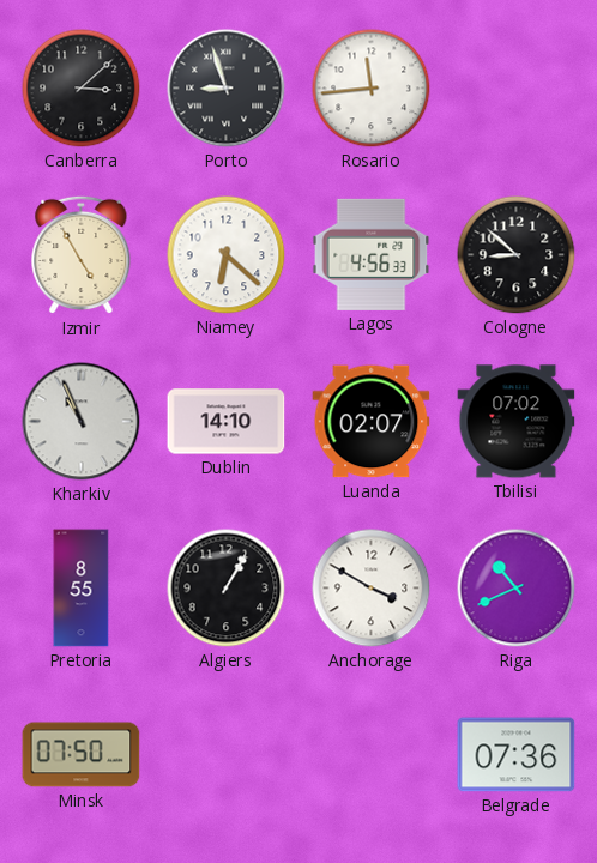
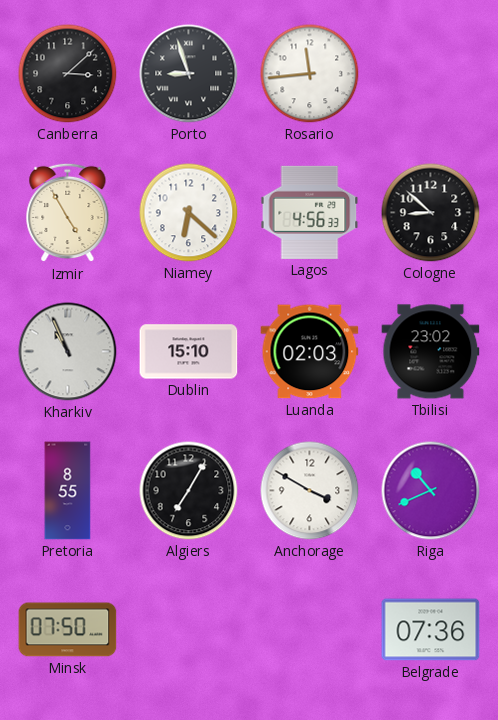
Dublin: 14:10 -> 15:10
Luanda: 02:07 -> 02:03
Tbilisi: 07:02 -> 23:02
Algiers: 1:05 -> 7:05
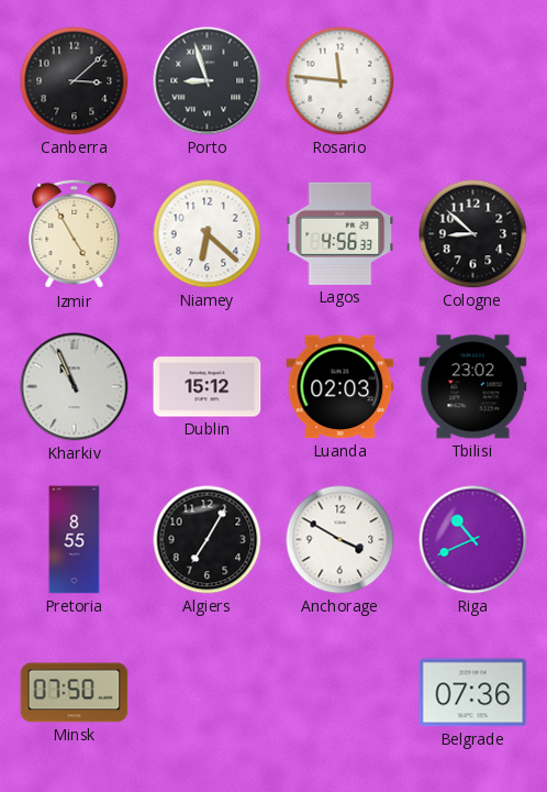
Rosario: 11:44 -> 11:46
Dublin: 15:10 -> 15:12
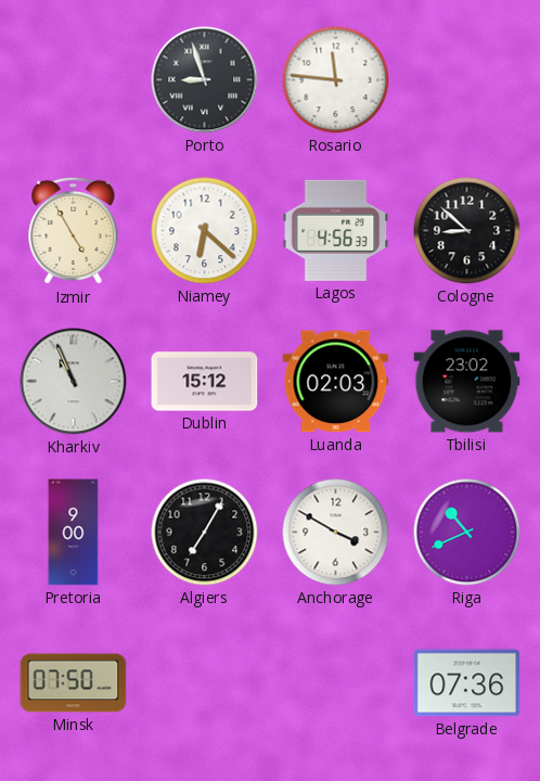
Canberra: 3:08 -> none
Pretoria: 8:55 -> 9:00
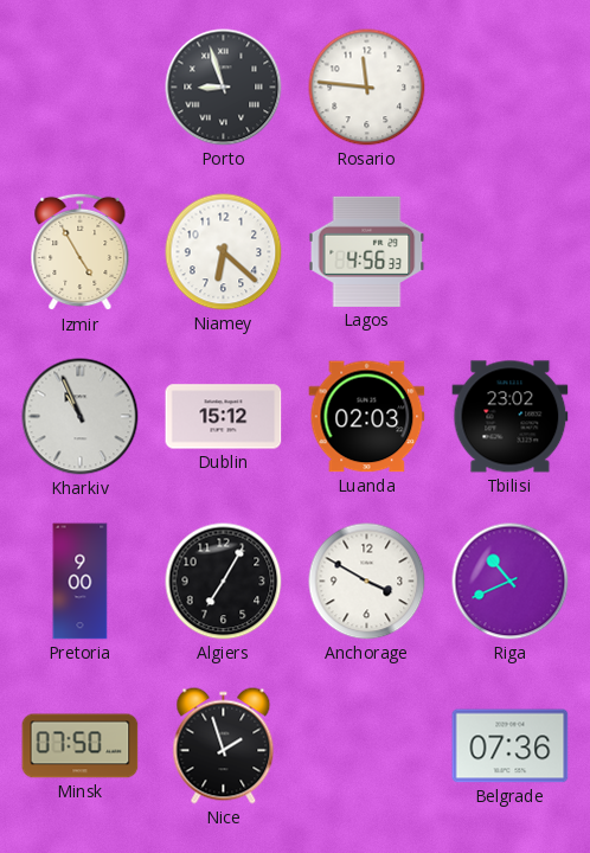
Cologne: 8:52 -> none
Nice: none -> 1:57
